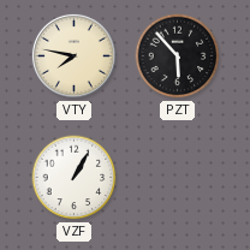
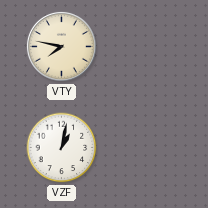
PZT: 5:53 -> none
VZF: 1:05 -> 1:02
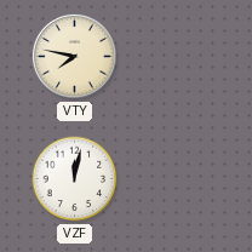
VZF: 1:02 -> 12:02
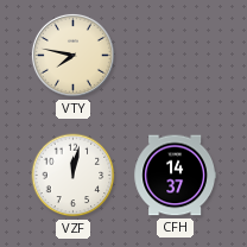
CFH: none -> 14:37
